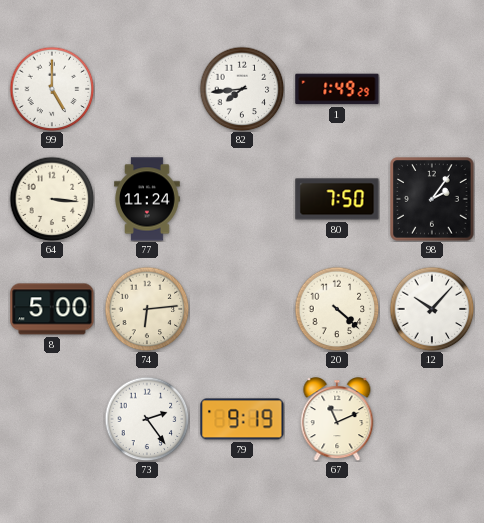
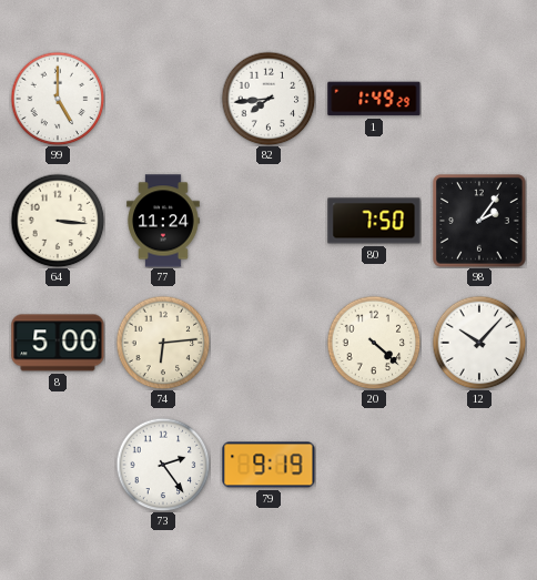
67: 11:11 -> none
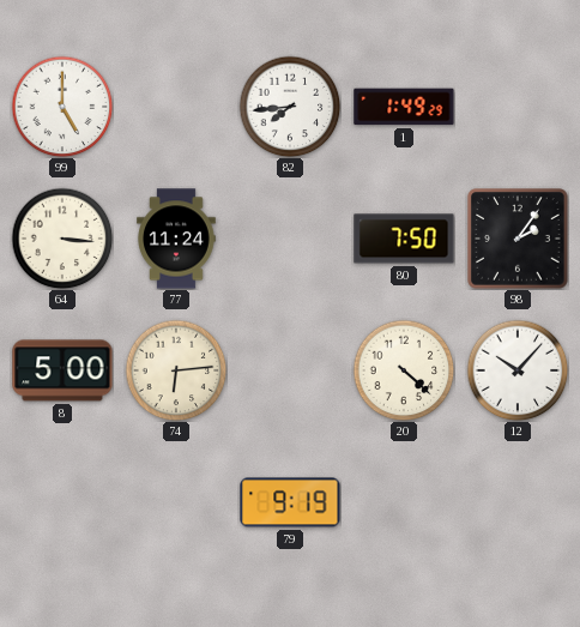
73: 2:24 -> none
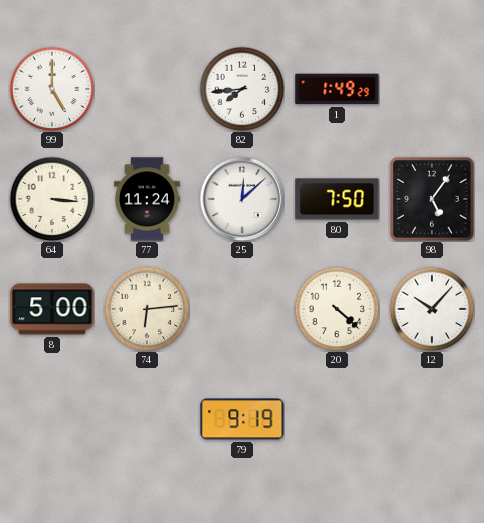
25: none -> 12:08
98: 2:06 -> 5:06
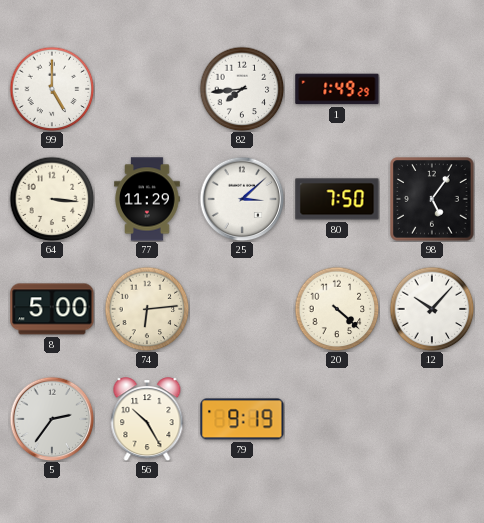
77: 11:24 -> 11:29
25: 12:08 -> 3:08
5: none -> 2:36
56: none -> 10:25
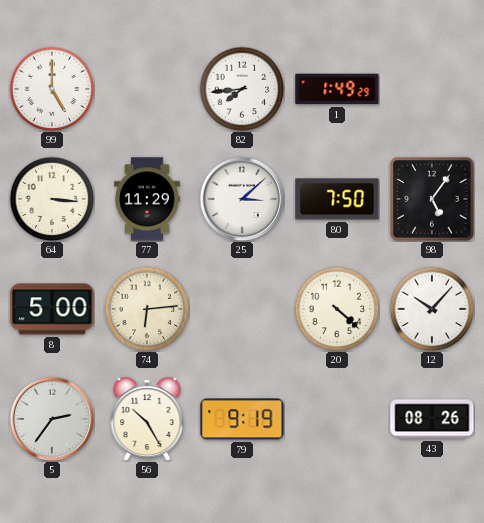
43: none -> 08:26
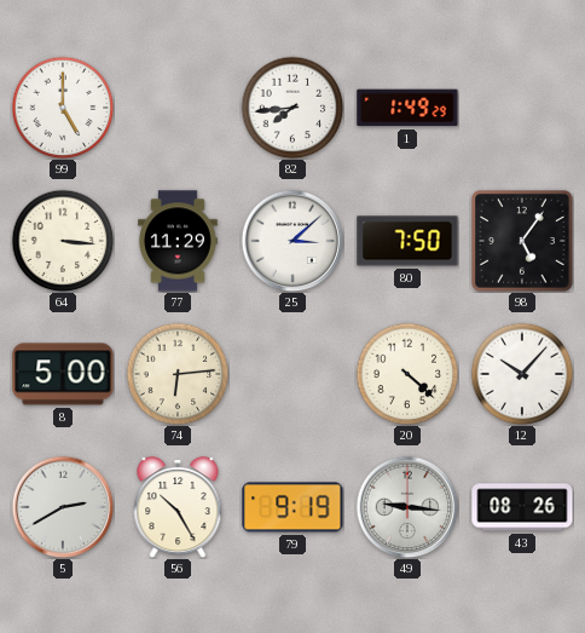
5: 2:36 -> 2:40
49: none -> 9:16
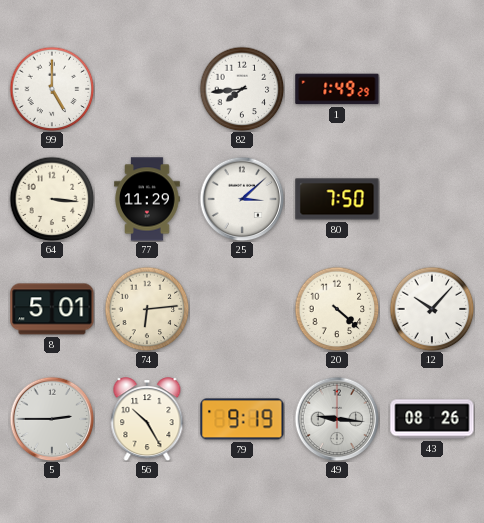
98: 5:06 -> none
8: 5:00 -> 5:01
5: 2:40 -> 2:45
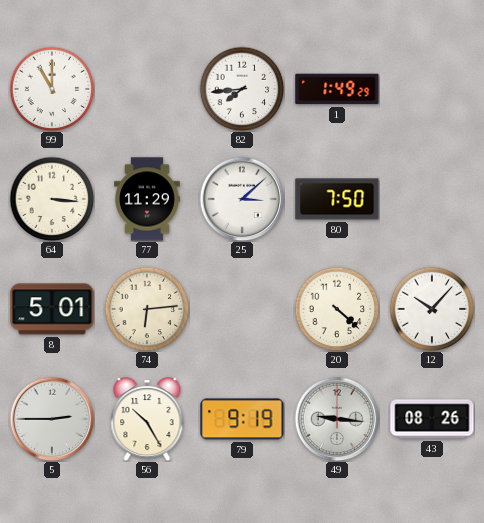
99: 5:00 -> 11:00
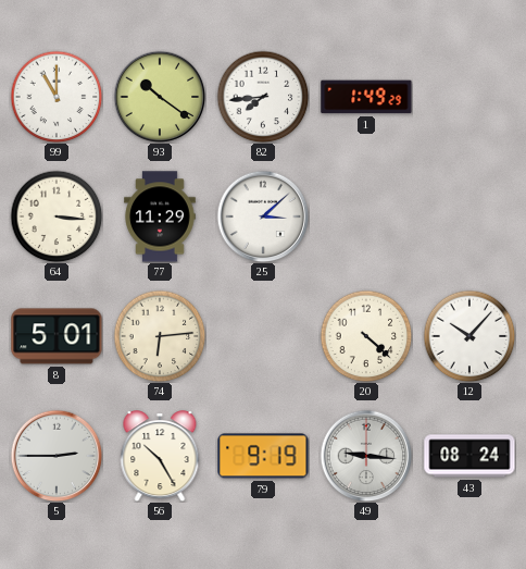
93: none -> 10:21
80: 7:50 -> none
43: 08:26 -> 08:24
